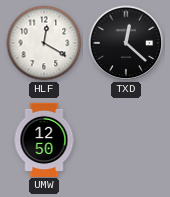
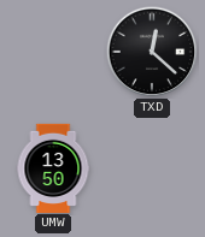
HLF: 12:20 -> none
UMW: 12:50 -> 13:50
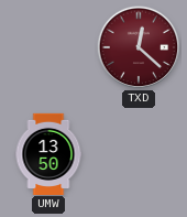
TXD dial: black -> burgundy
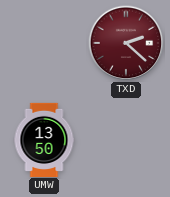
TXD: 12:22 -> 2:22
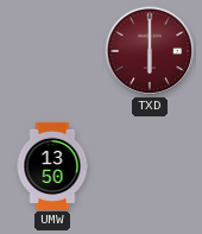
TXD: 2:22 -> 6:00
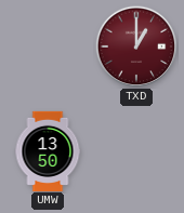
TXD: 6:00 -> 1:00
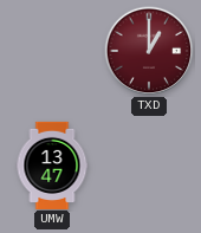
UMW: 13:50 -> 13:47
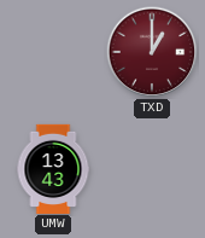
UMW: 13:47 -> 13:43
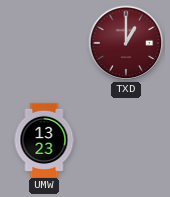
UMW: 13:43 -> 13:23
